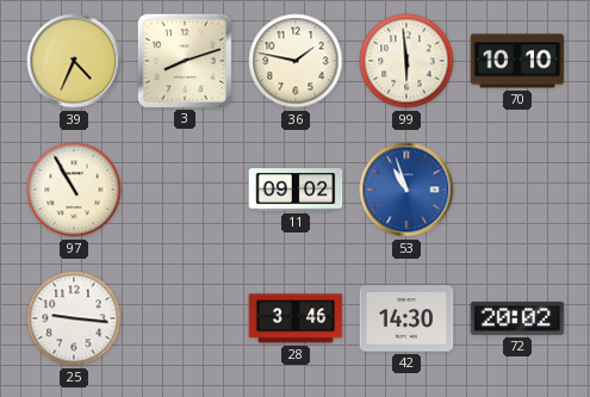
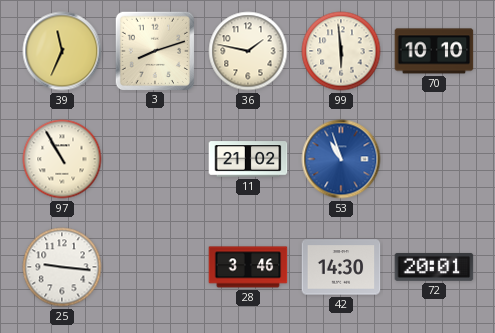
39: 4:34 -> 11:34
11: 09:02 -> 21:02
72: 20:02 -> 20:01
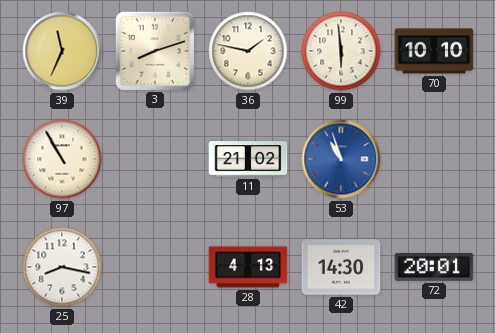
25: 9:16 -> 8:17
28: 3:46 -> 4:13
